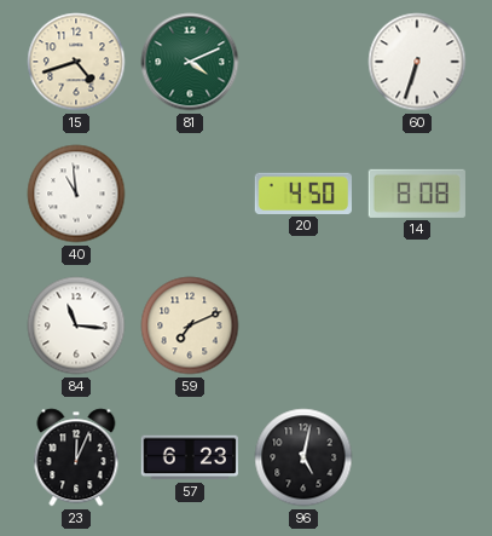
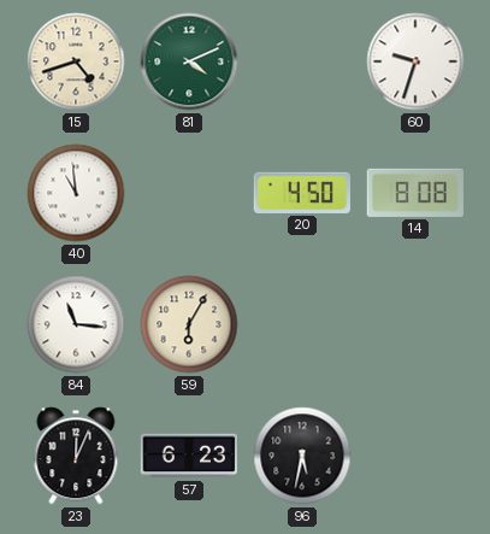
60: 6:33 -> 9:33
59: 7:11 -> 6:05
96: 5:02 -> 5:32
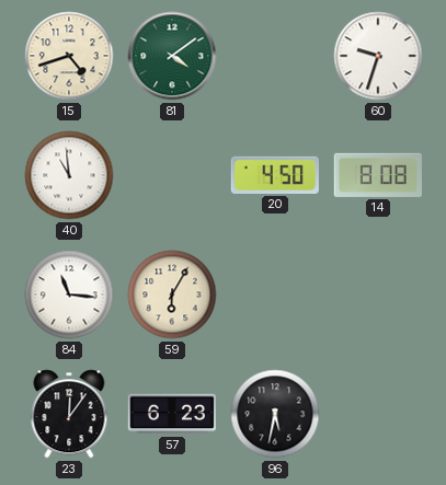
81: 4:11 -> 4:09
23: 12:04 -> 12:06
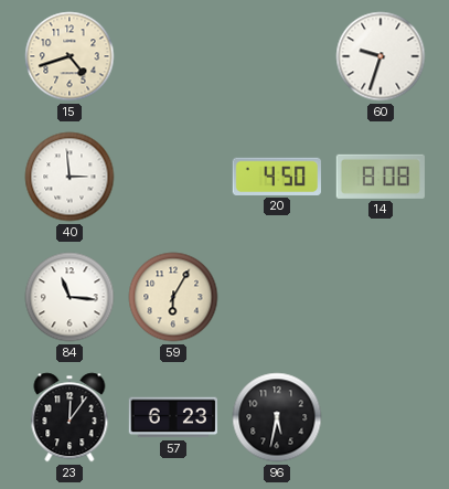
81: 4:09 -> none
40: 10:59 -> 2:59
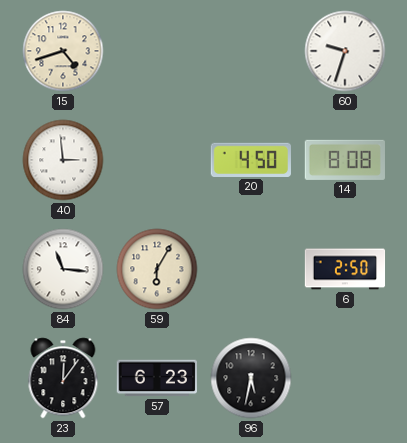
6: none -> 2:50
